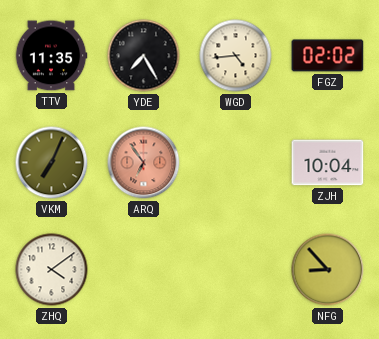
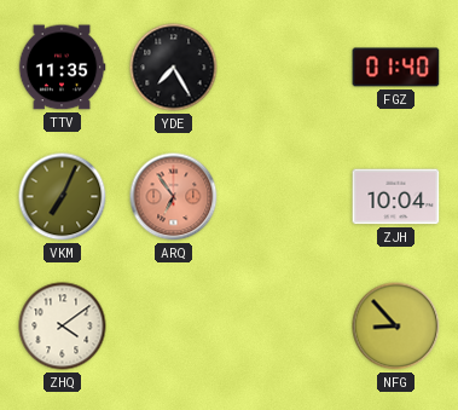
WGD: 4:44 -> none
FGZ: 02:02 -> 01:40
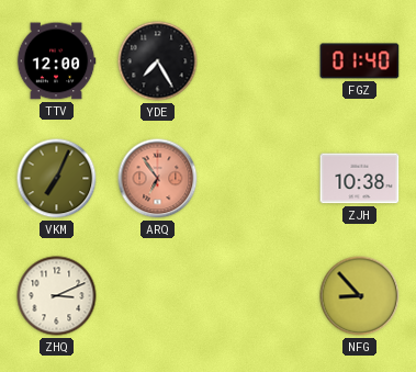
TTV: 11:35 -> 12:00
ZJH: 10:04 -> 10:38
ZHQ: 4:09 -> 3:11
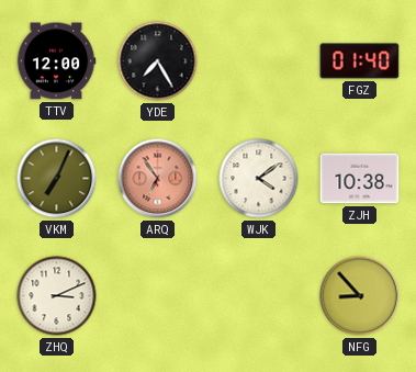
WJK: none -> 4:09
